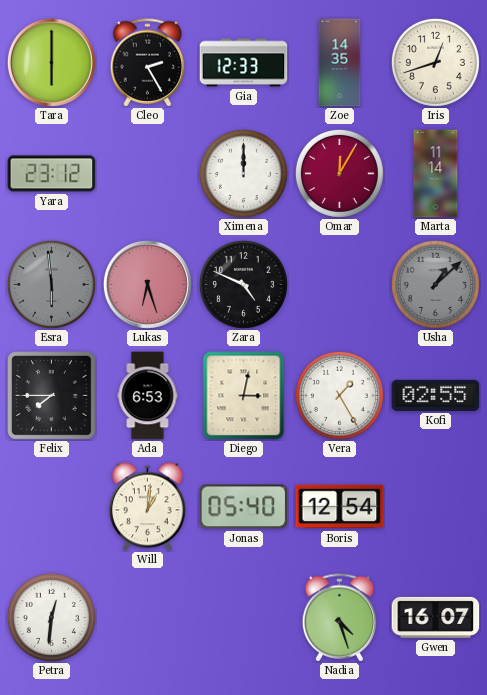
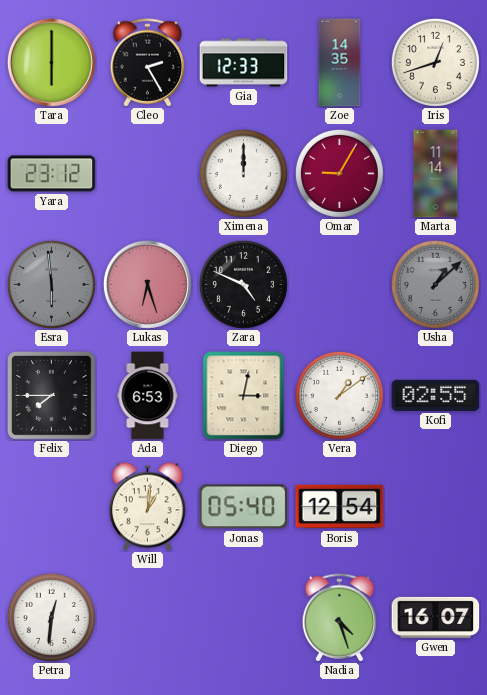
Omar: 12:05 -> 9:05
Vera: 1:25 -> 1:09
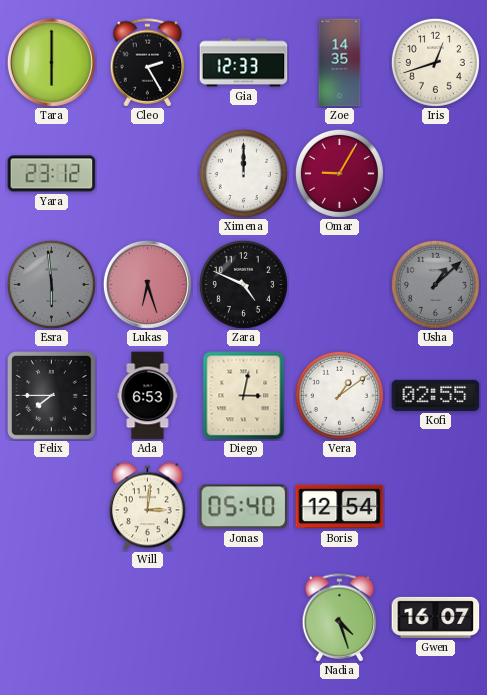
Marta: 11:14 -> none
Will: 1:01 -> 3:01
Petra: 12:31 -> none
